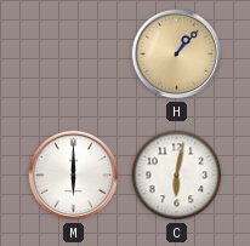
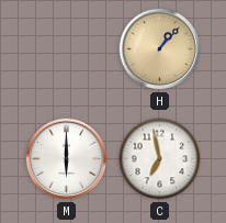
C: 6:02 -> 6:58
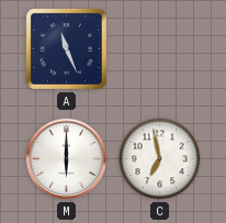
A: none -> 11:26
H: 1:07 -> none
